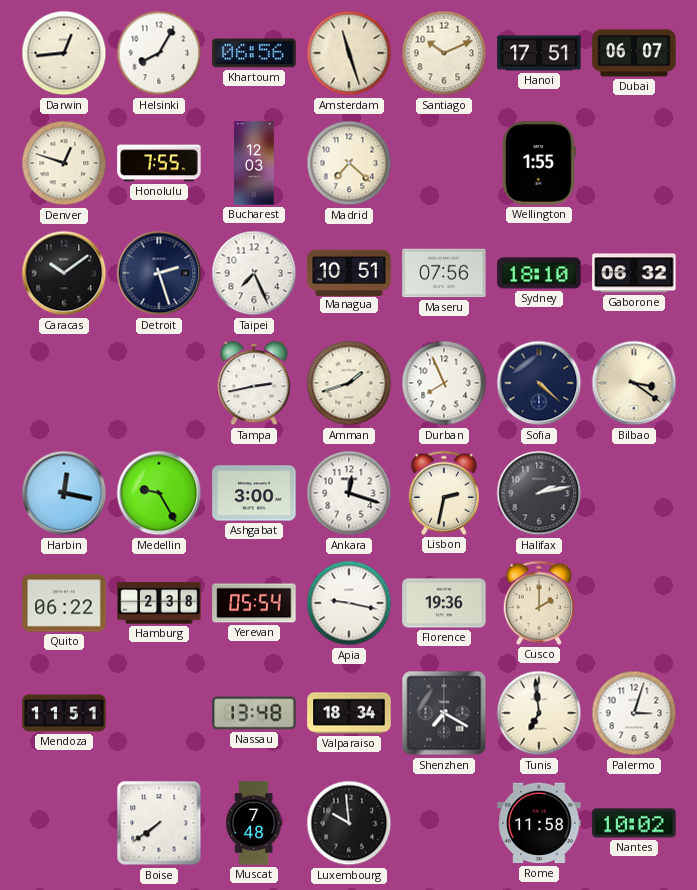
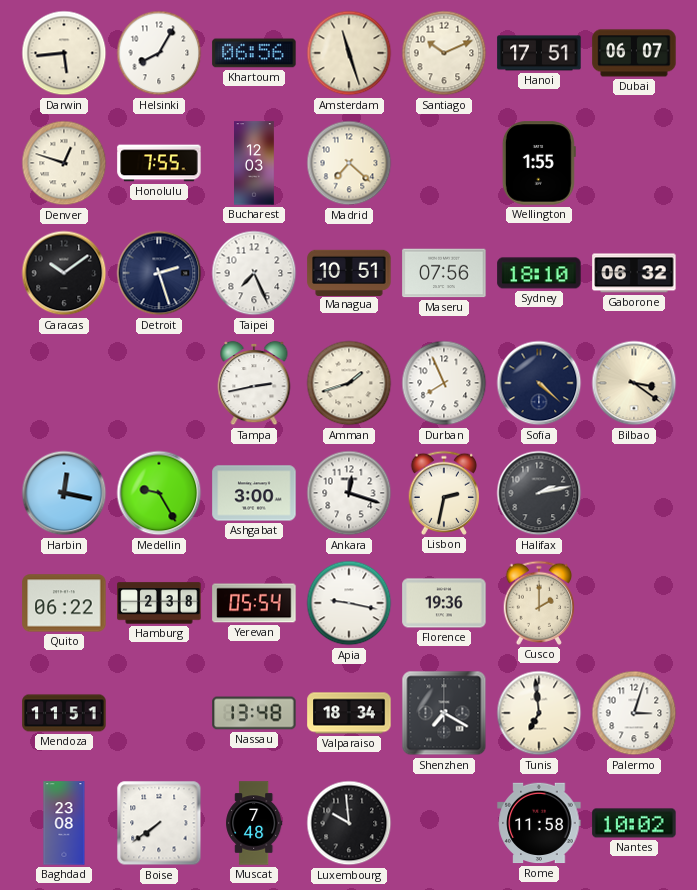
Darwin: 12:44 -> 5:44
Baghdad: none -> 23:08
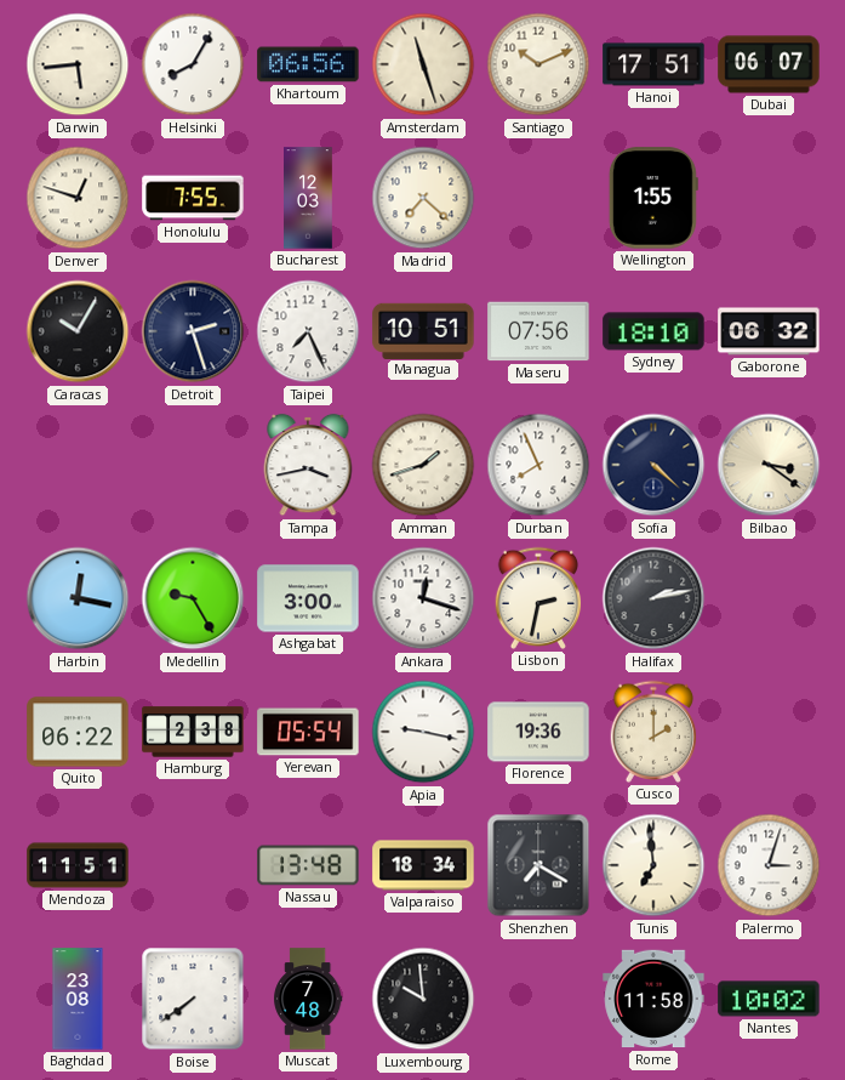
Caracas: 10:09 -> 10:05
Tampa: 2:43 -> 3:43
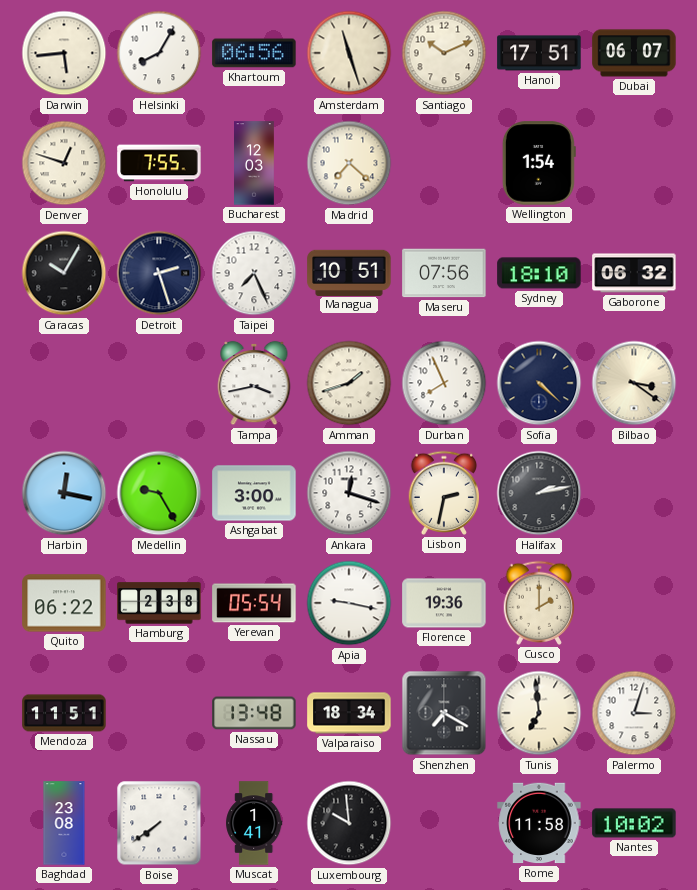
Wellington: 1:55 -> 1:54
Muscat: 7:48 -> 1:41
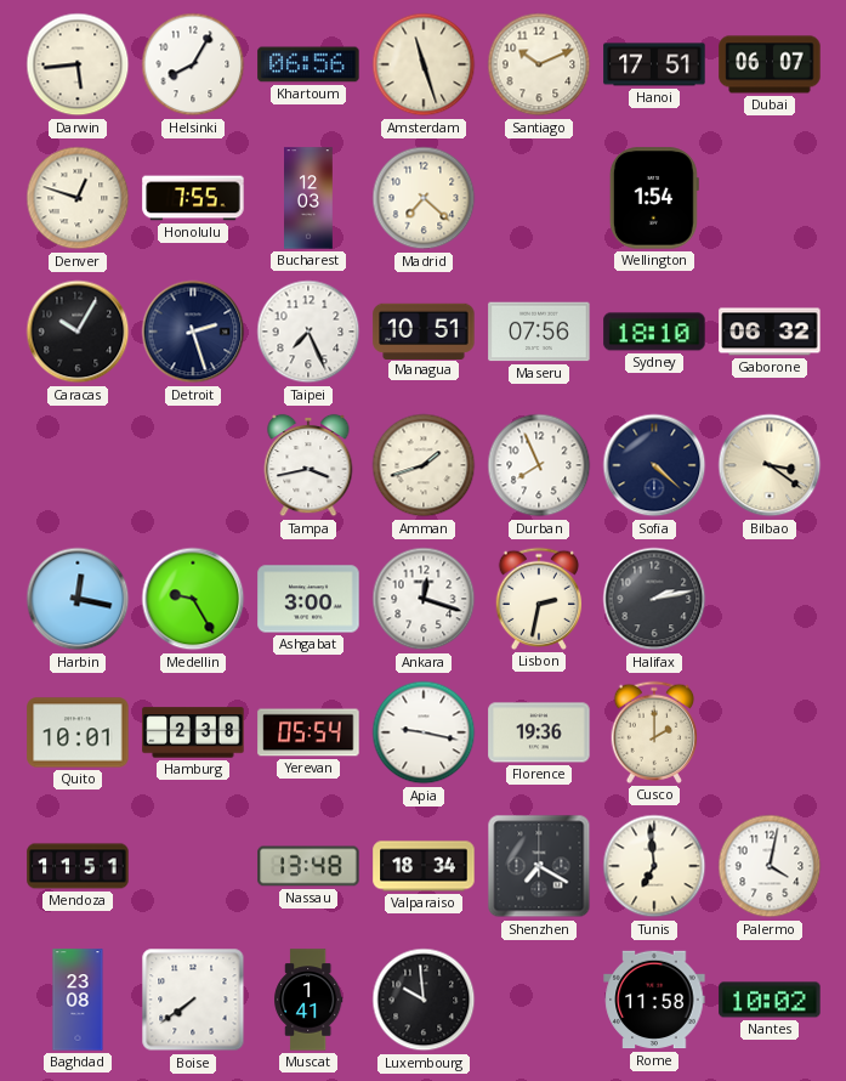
Quito: 06:22 -> 10:01
Palermo: 3:03 -> 4:02
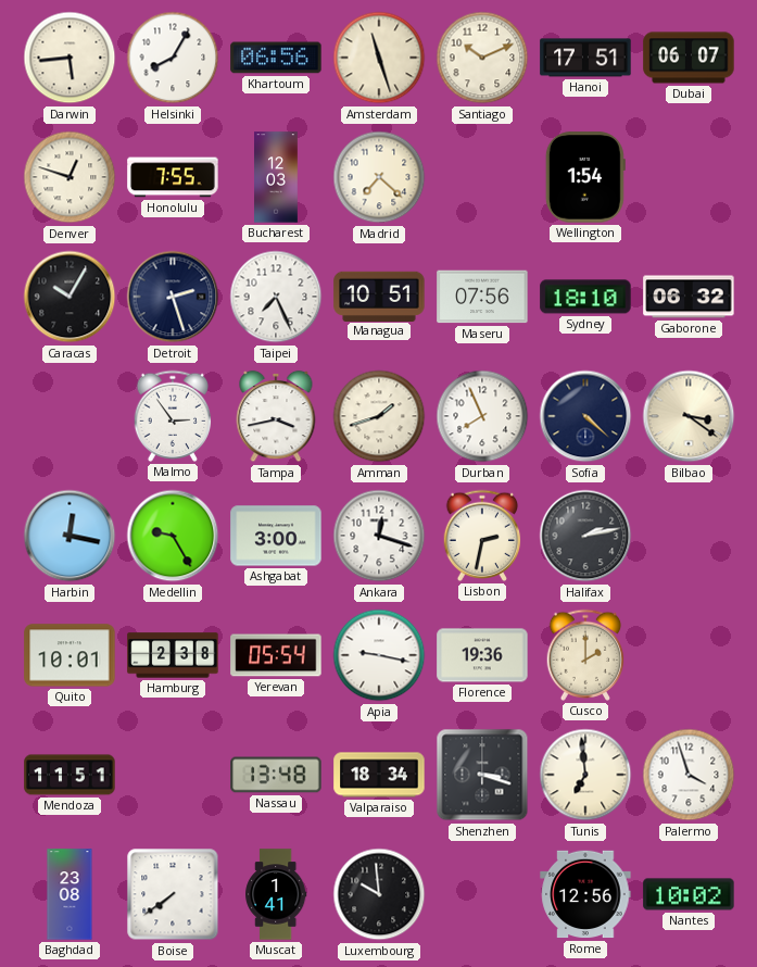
Malmo: none -> 2:54
Shenzhen: 7:20 -> 3:18
Palermo: 4:02 -> 3:57
Rome: 11:58 -> 12:56
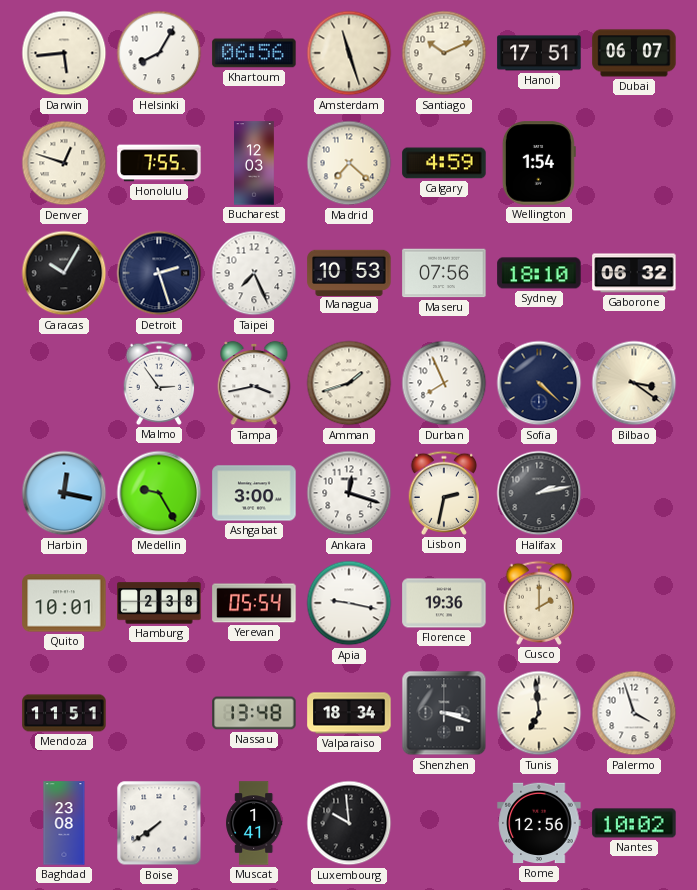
Calgary: none -> 4:59
Managua: 10:51 -> 10:53
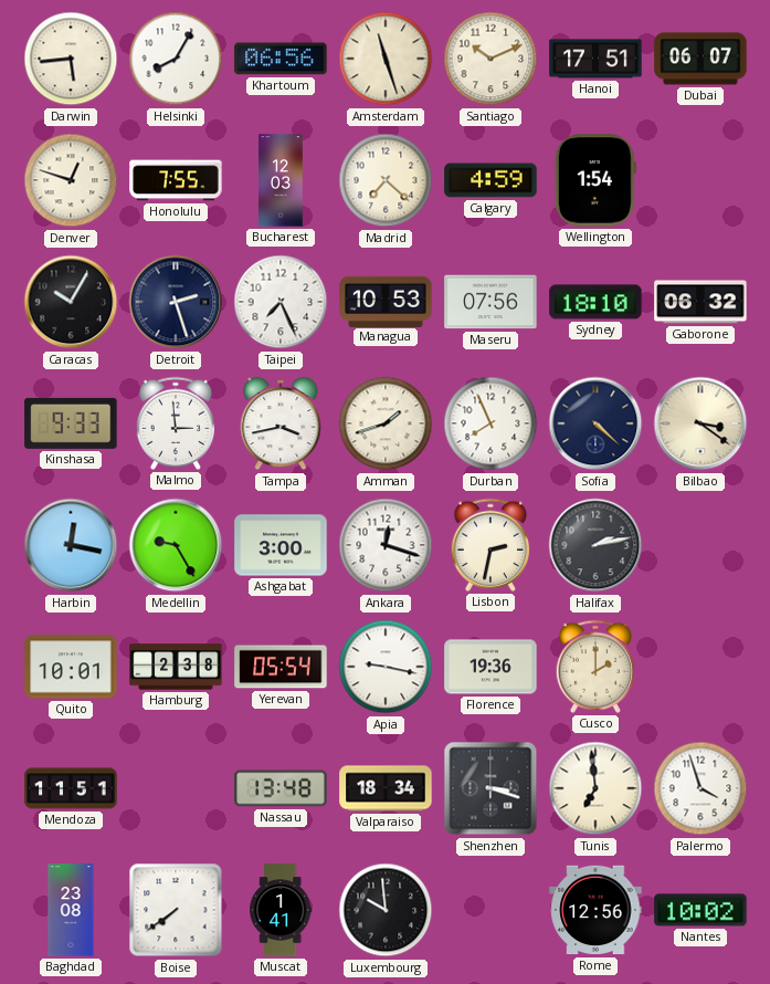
Kinshasa: none -> 9:33
Malmo: 2:54 -> 2:59
